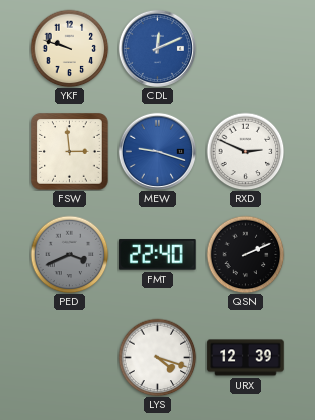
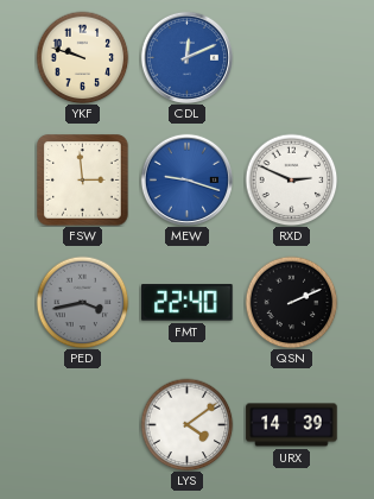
PED: 3:41 -> 3:43
LYS: 4:18 -> 4:09
URX: 12:39 -> 14:39
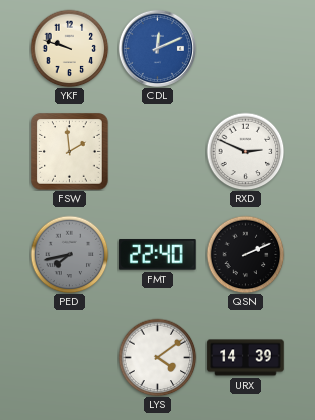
FSW: 2:59 -> 1:59
MEW: 9:18 -> none
PED: 3:43 -> 7:43
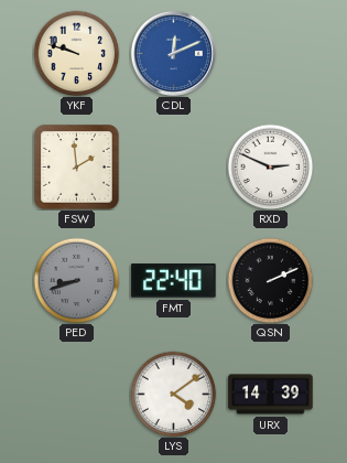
PED: 7:43 -> 8:42
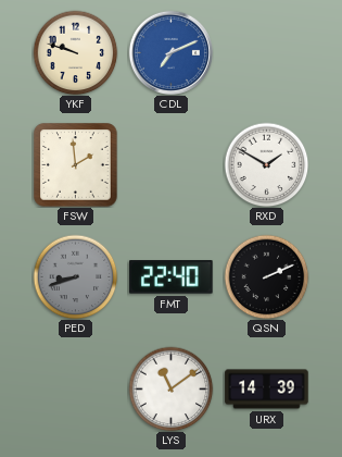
CDL: 12:11 -> 7:11
RXD: 2:49 -> 1:50
LYS: 4:09 -> 11:09
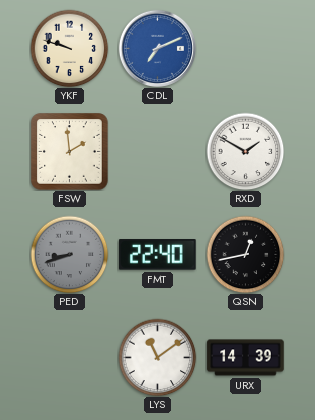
QSN: 2:11 -> 12:43
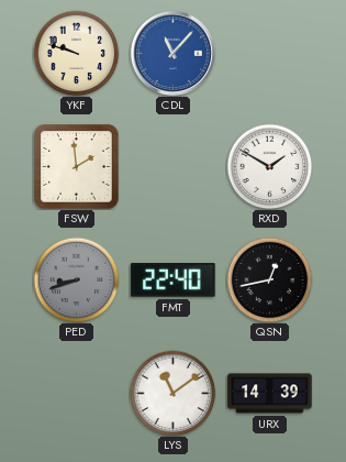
CDL: 7:11 -> 11:07
